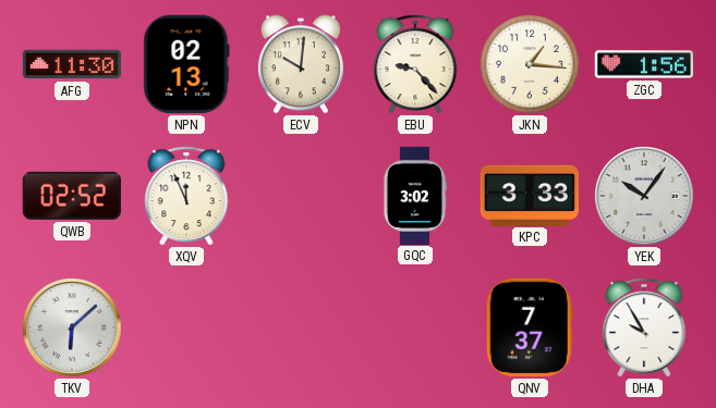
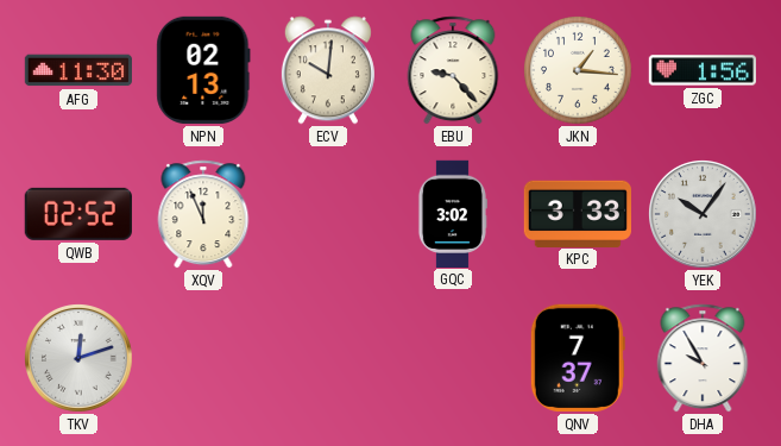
TKV: 6:08 -> 12:12
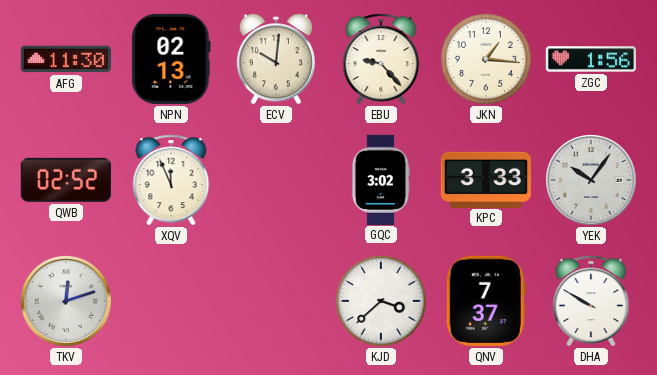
KJD: none -> 3:38
DHA: 9:55 -> 9:50
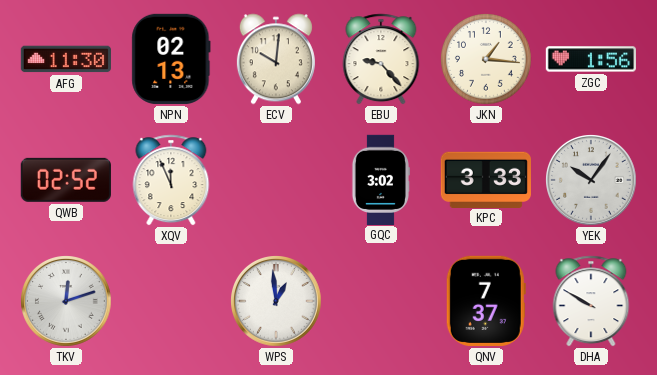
WPS: none -> 12:59
KJD: 3:38 -> none
